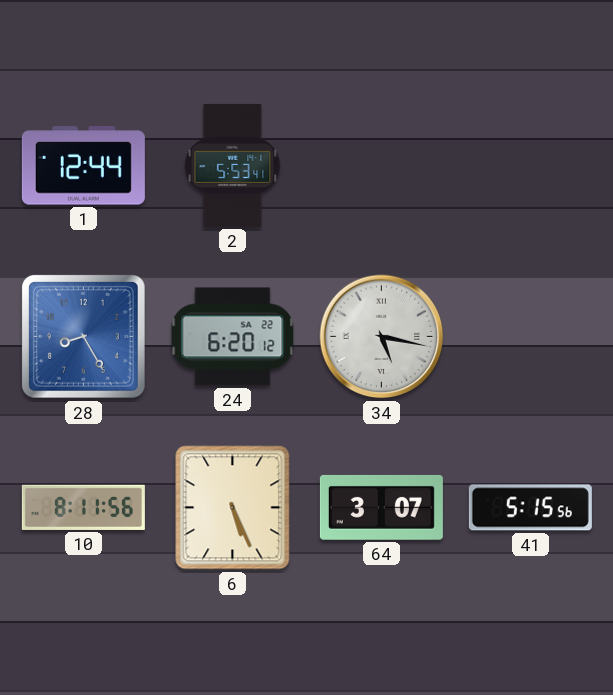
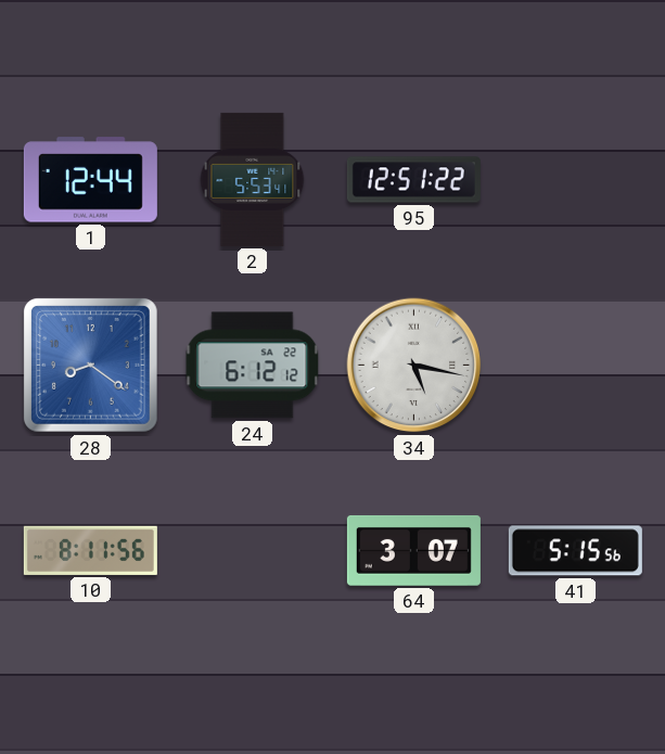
95: none -> 12:51
28: 8:25 -> 8:21
24: 6:20 -> 6:12
6: 5:26 -> none
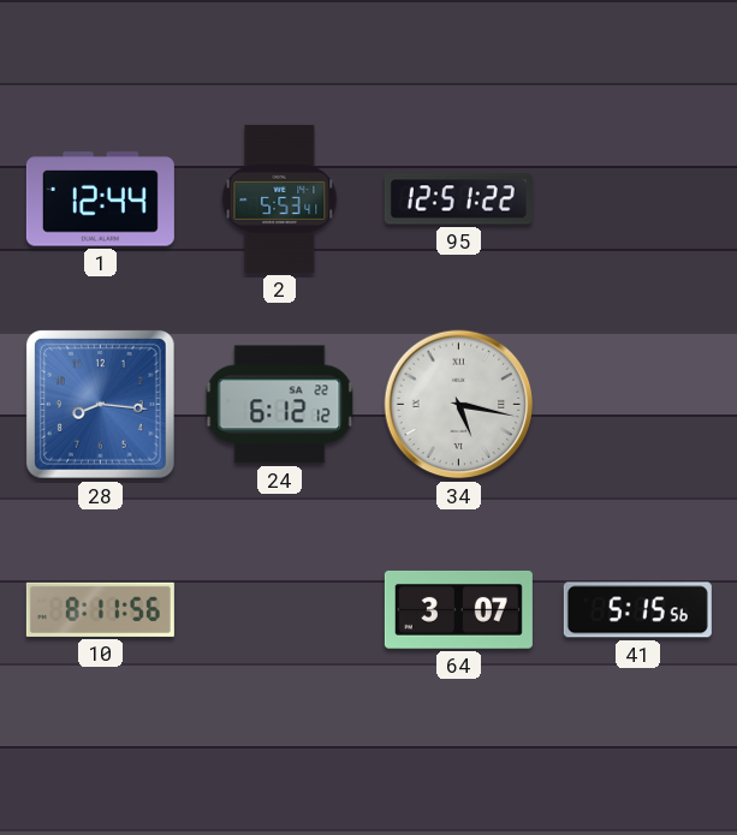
28: 8:21 -> 8:16
